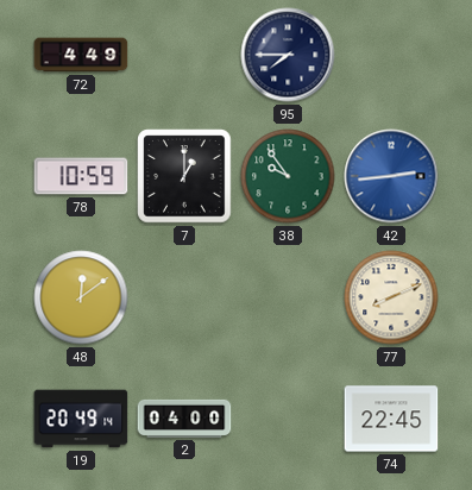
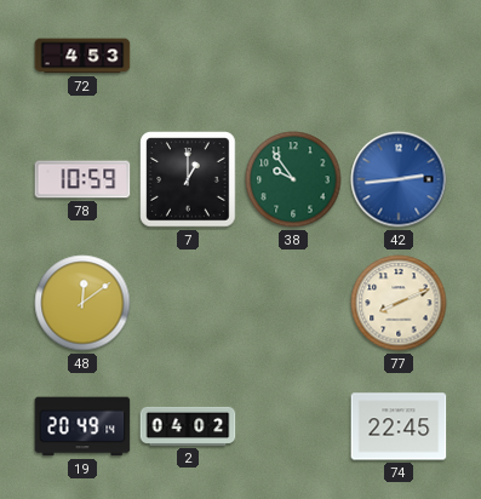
72: 4:49 -> 4:53
95: 7:45 -> none
2: 04:00 -> 04:02
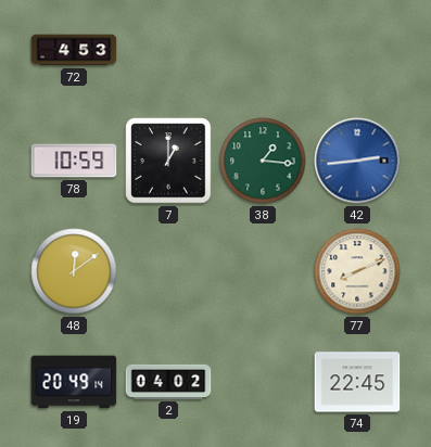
38: 9:54 -> 1:16
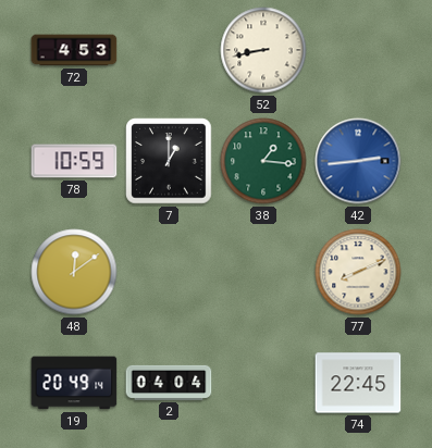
52: none -> 8:43
2: 04:02 -> 04:04
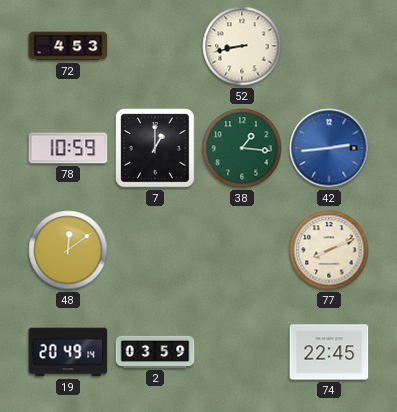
2: 04:04 -> 03:59
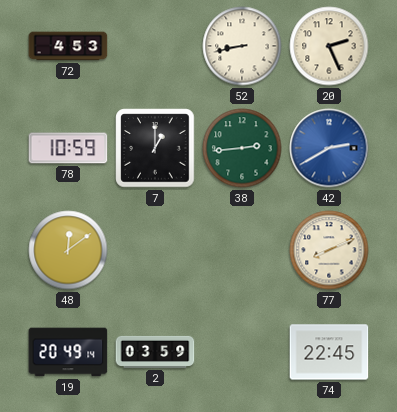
20: none -> 2:26
38: 1:16 -> 2:44
42: 2:44 -> 2:40
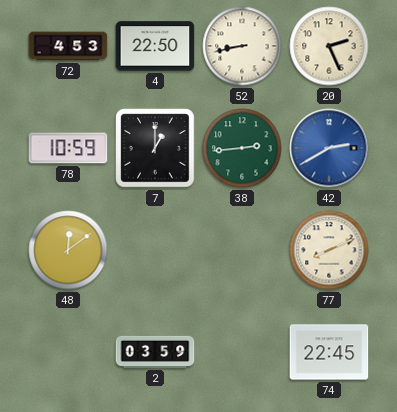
4: none -> 22:50
19: 20:49 -> none
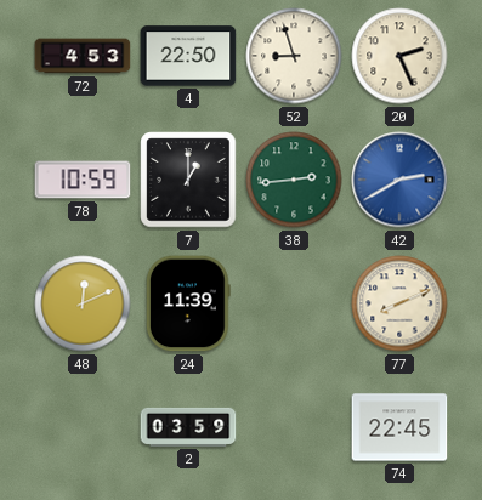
52: 8:43 -> 8:57
48: 12:09 -> 12:11
24: none -> 11:39
